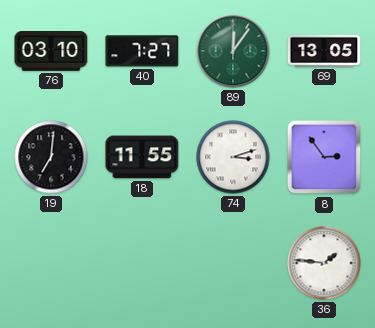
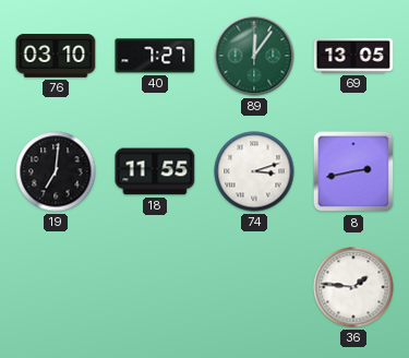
8: 2:54 -> 2:43
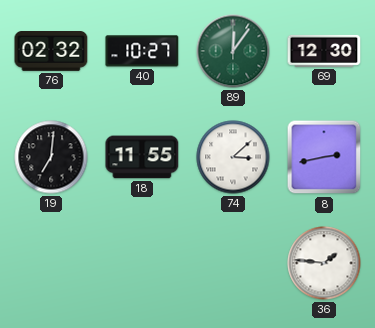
76: 03:10 -> 02:32
40: 7:27 -> 10:27
69: 13:05 -> 12:30
74: 3:12 -> 3:08
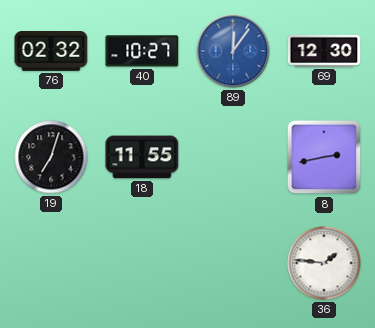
89 dial: green -> blue
19: 7:01 -> 7:03
74: 3:08 -> none
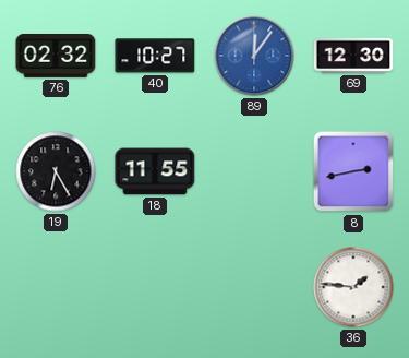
19: 7:03 -> 6:25
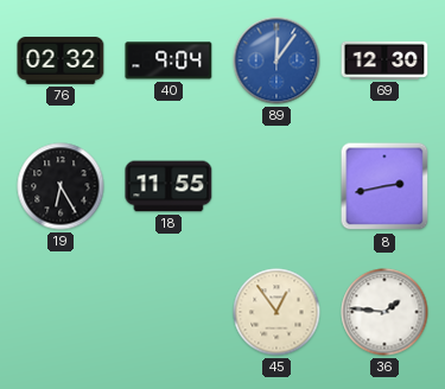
40: 10:27 -> 9:04
45: none -> 12:54
